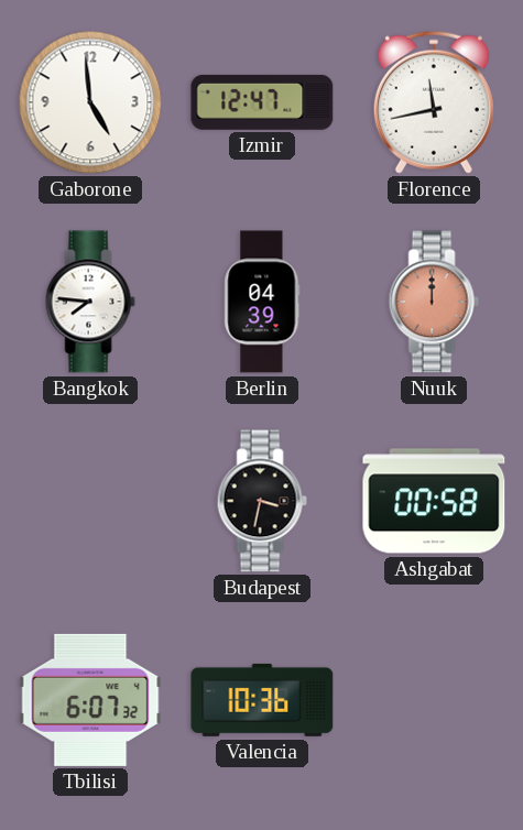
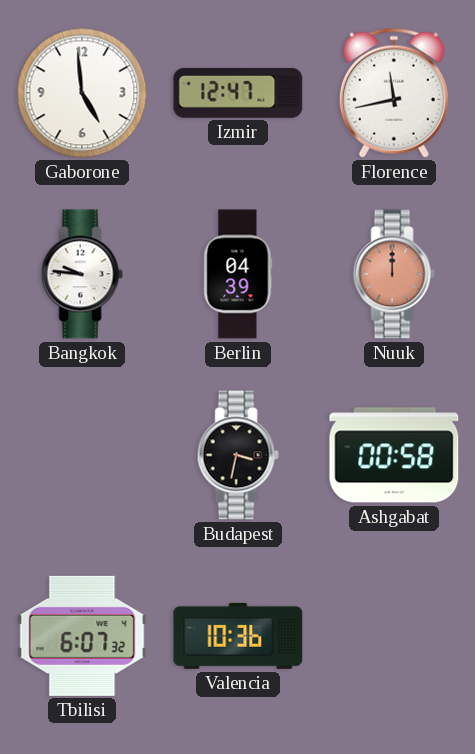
Bangkok: 7:46 -> 9:46
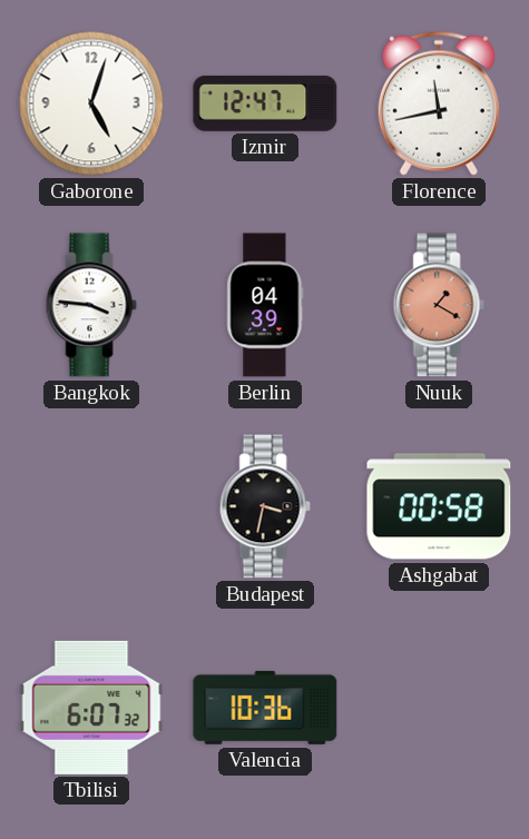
Gaborone: 4:59 -> 5:03
Bangkok: 9:46 -> 3:46
Nuuk: 12:00 -> 1:20
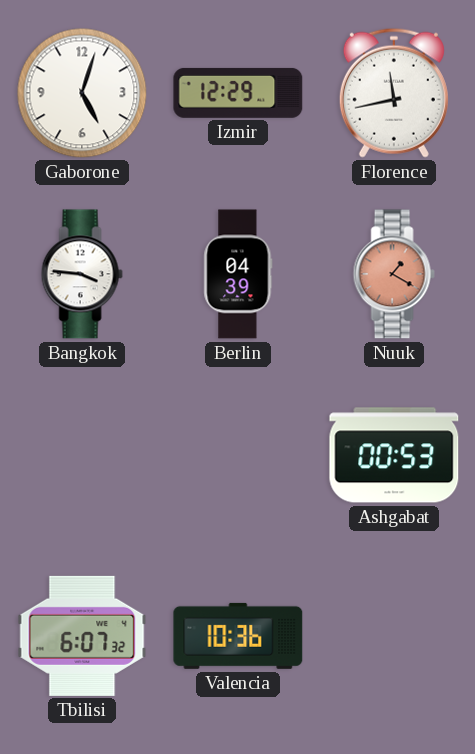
Izmir: 12:47 -> 12:29
Budapest: 3:32 -> none
Ashgabat: 00:58 -> 00:53
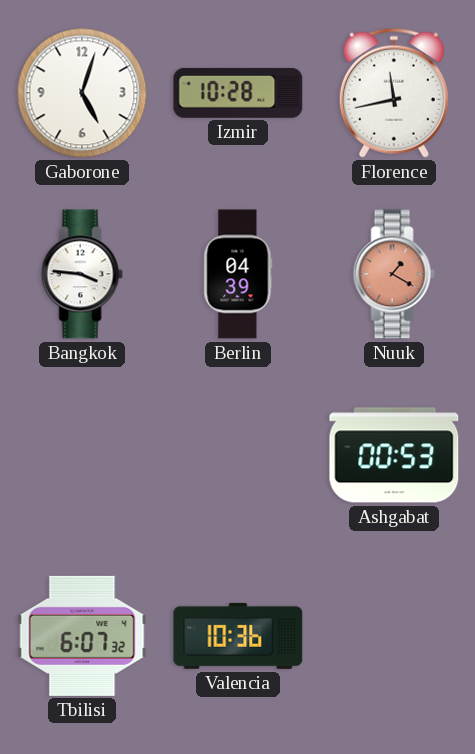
Izmir: 12:29 -> 10:28
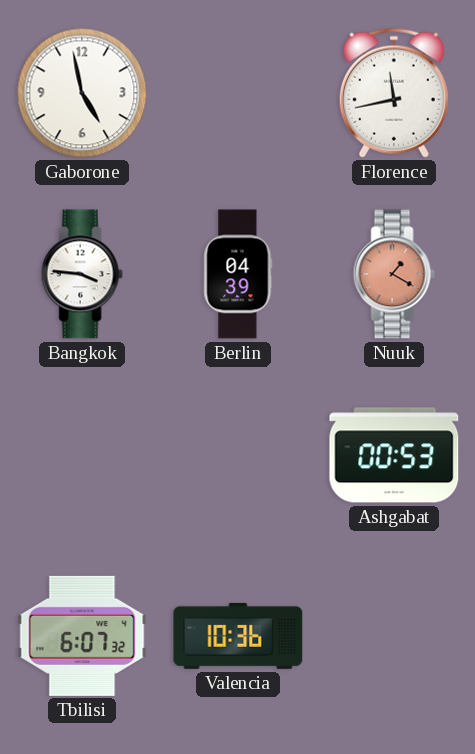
Gaborone: 5:03 -> 4:58
Izmir: 10:28 -> none
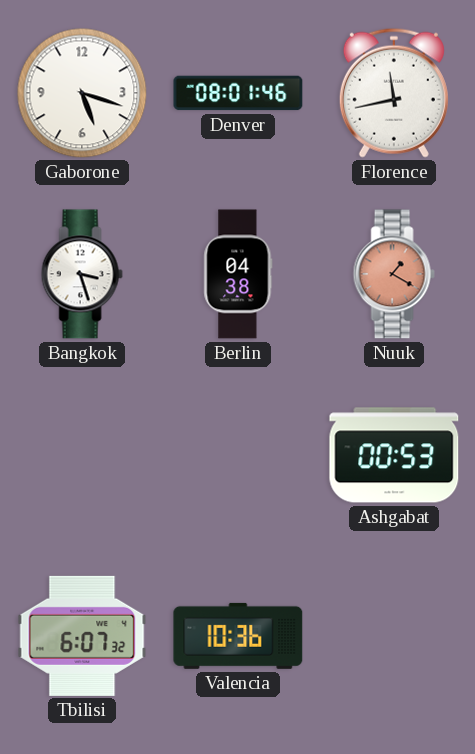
Gaborone: 4:58 -> 5:18
Denver: none -> 08:01
Bangkok: 3:46 -> 3:27
Berlin: 04:39 -> 04:38
